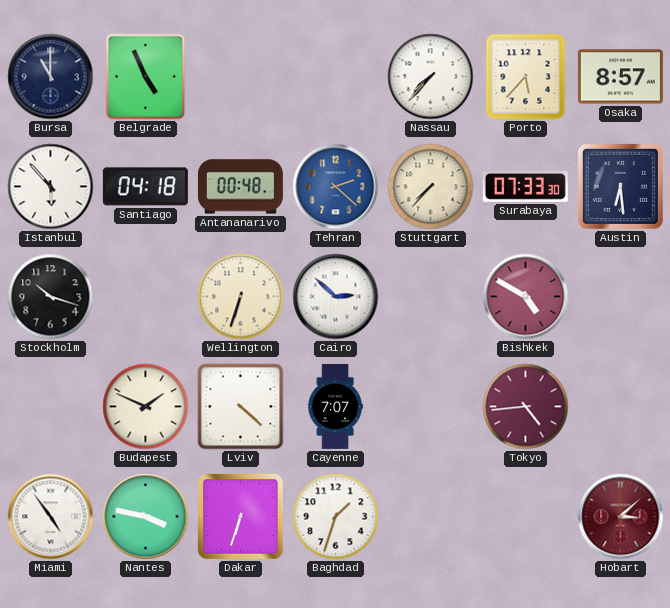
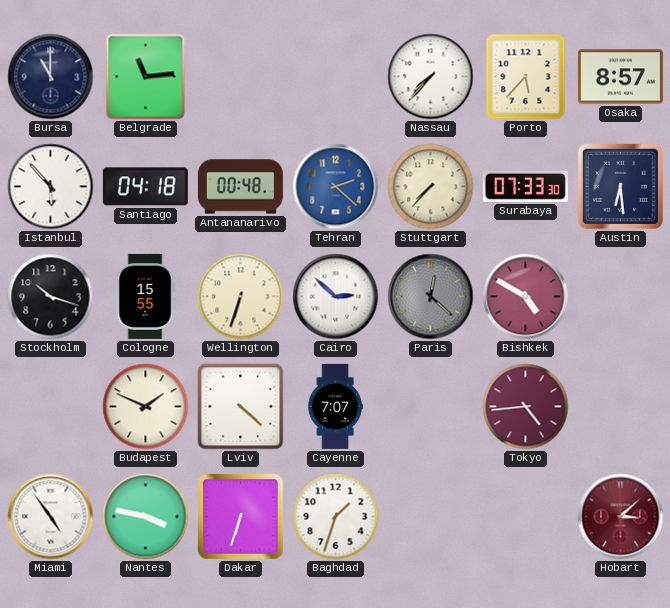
Belgrade: 4:56 -> 11:14
Cologne: none -> 15:55
Paris: none -> 12:22
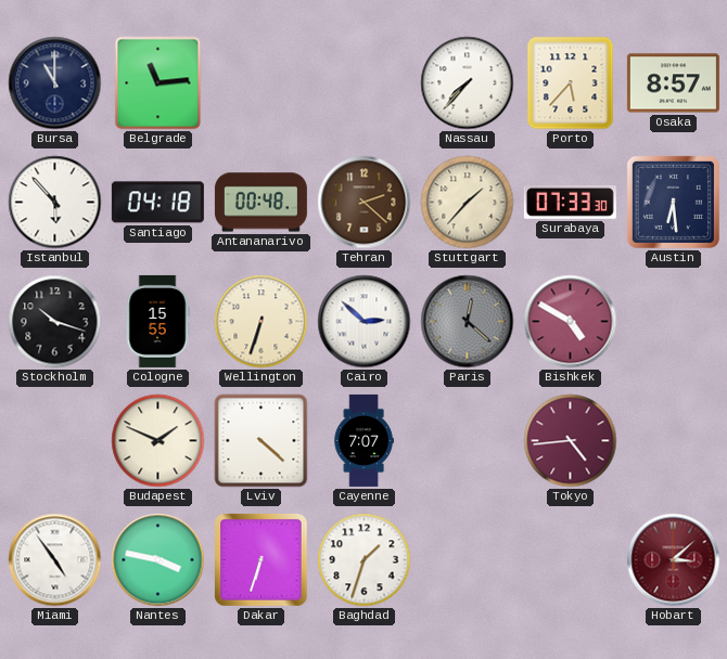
Tehran dial: blue -> brown
Stuttgart: 7:37 -> 1:37
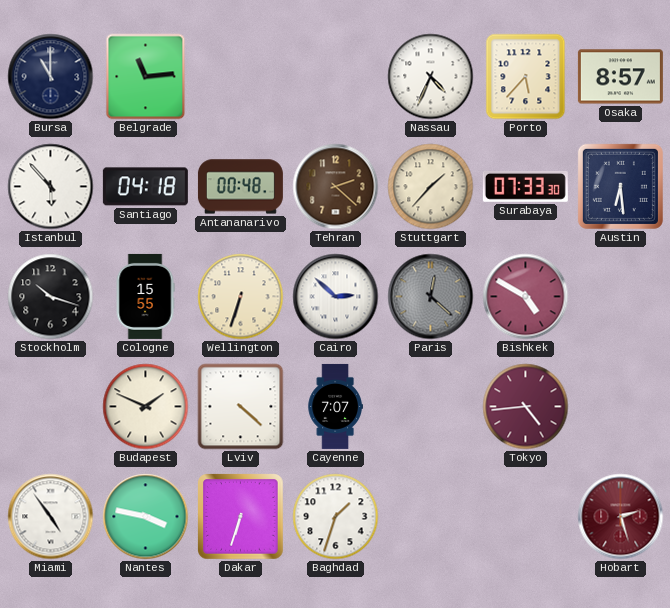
Nassau: 7:37 -> 4:34
Hobart: 3:08 -> 2:27
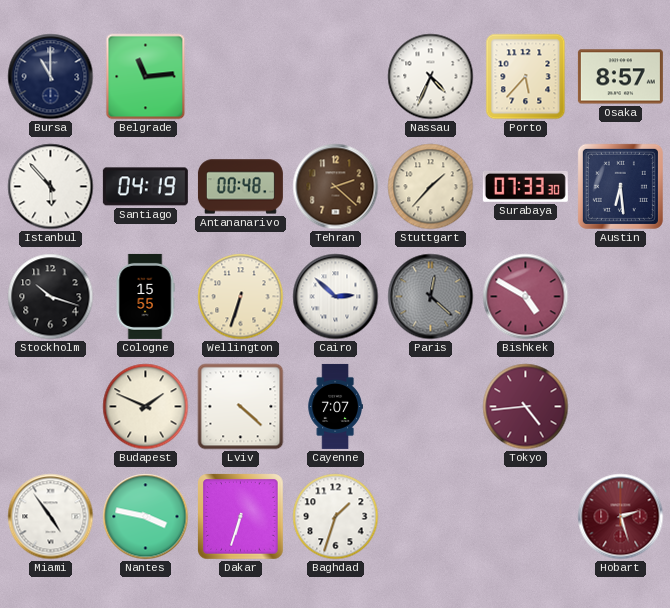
Santiago: 04:18 -> 04:19
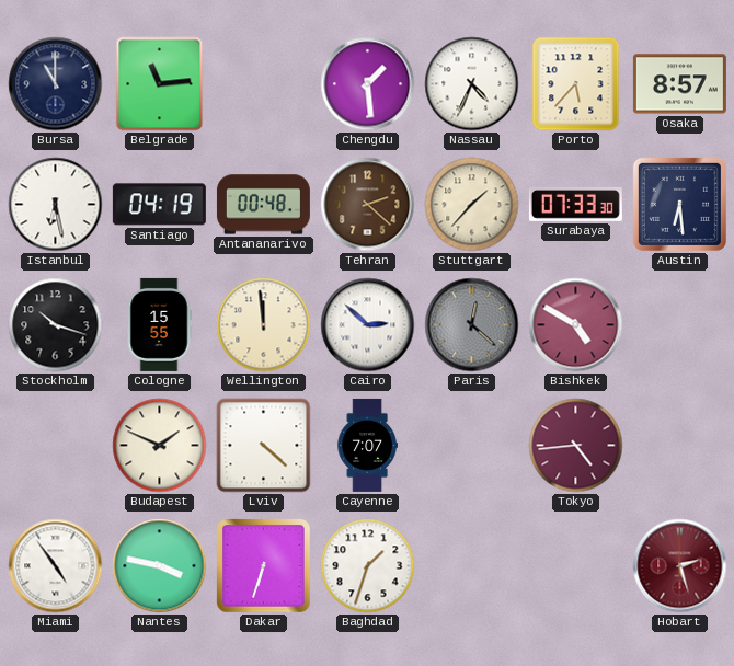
Chengdu: none -> 1:29
Istanbul: 5:53 -> 6:28
Wellington: 6:33 -> 11:59
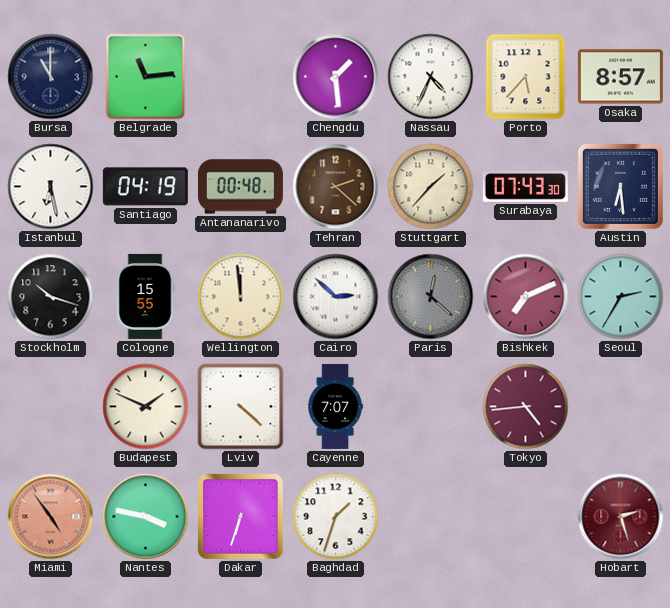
Surabaya: 07:33 -> 07:43
Bishkek: 4:50 -> 7:11
Seoul: none -> 2:35
Miami dial: white -> salmon
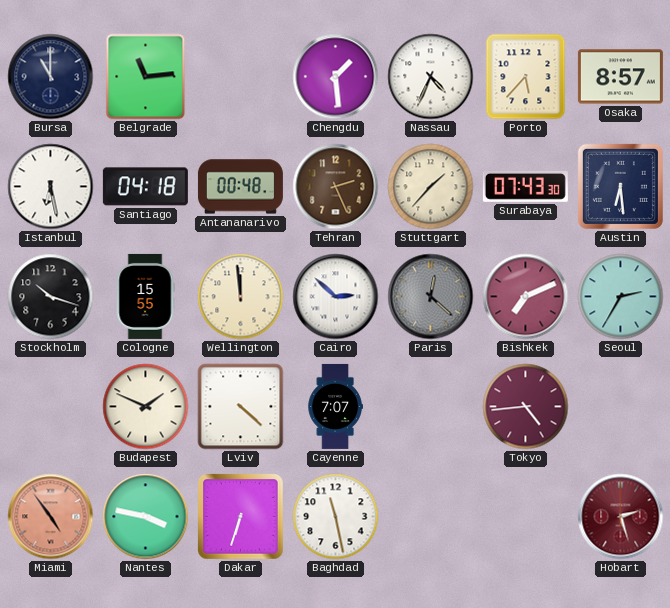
Santiago: 04:19 -> 04:18
Tehran: 2:22 -> 2:26
Baghdad: 1:33 -> 11:28
